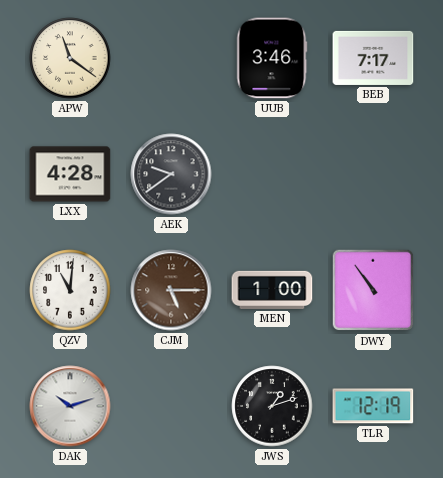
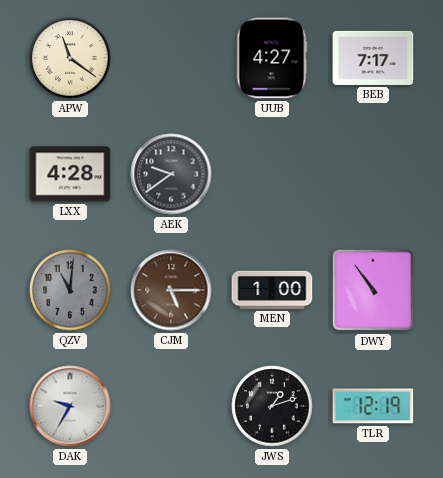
UUB: 3:46 -> 4:27
QZV dial: white -> grey
DAK: 10:12 -> 9:35
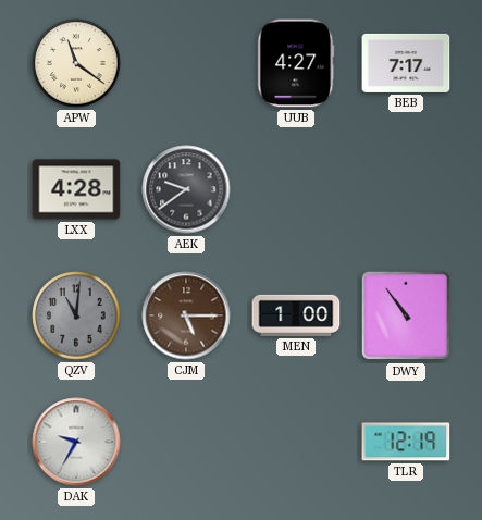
JWS: 1:12 -> none
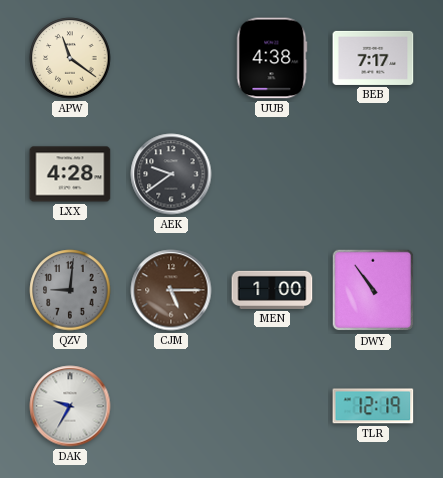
UUB: 4:27 -> 4:38
QZV: 11:01 -> 9:01
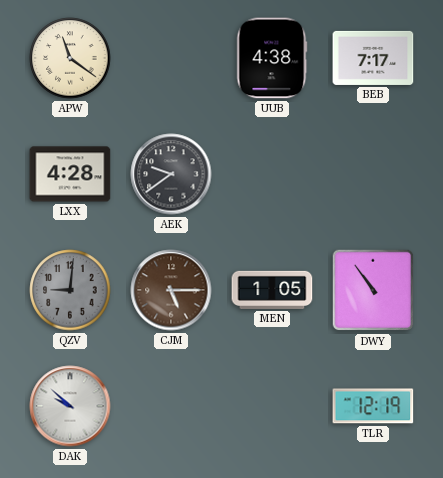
MEN: 1:00 -> 1:05
DAK: 9:35 -> 9:52
